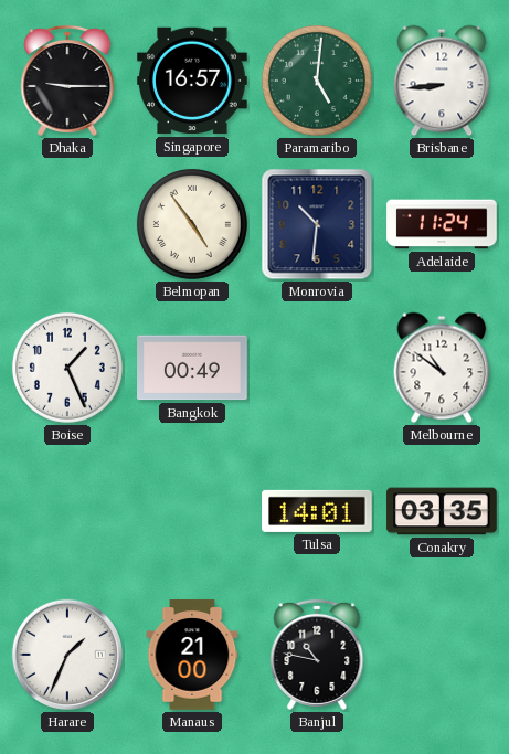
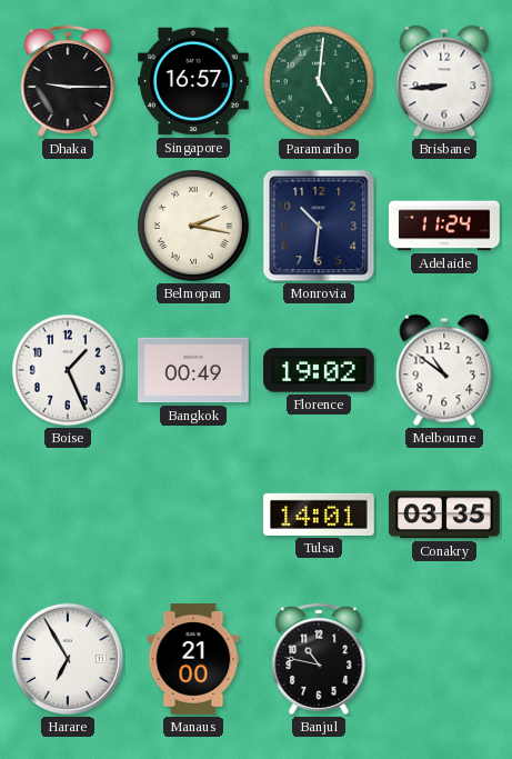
Belmopan: 4:54 -> 2:17
Florence: none -> 19:02
Harare: 1:34 -> 6:55
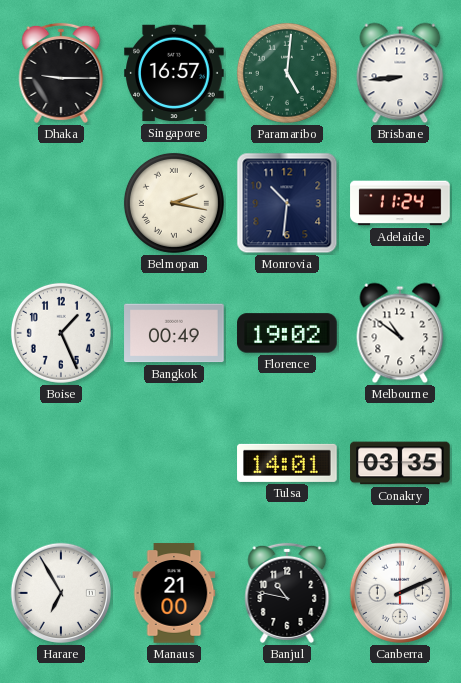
Canberra: none -> 2:11
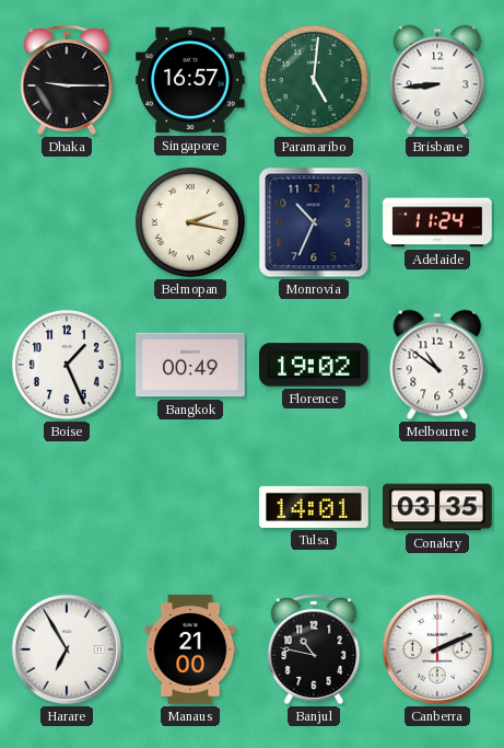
Monrovia: 10:31 -> 10:34
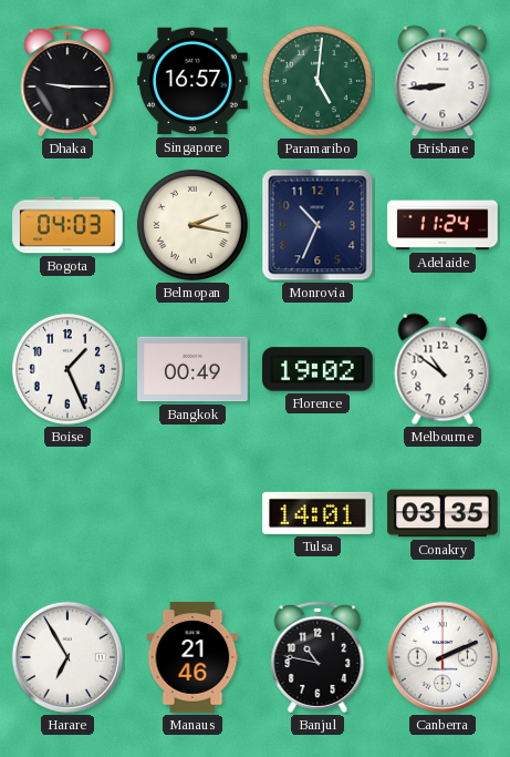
Bogota: none -> 04:03
Manaus: 21:00 -> 21:46
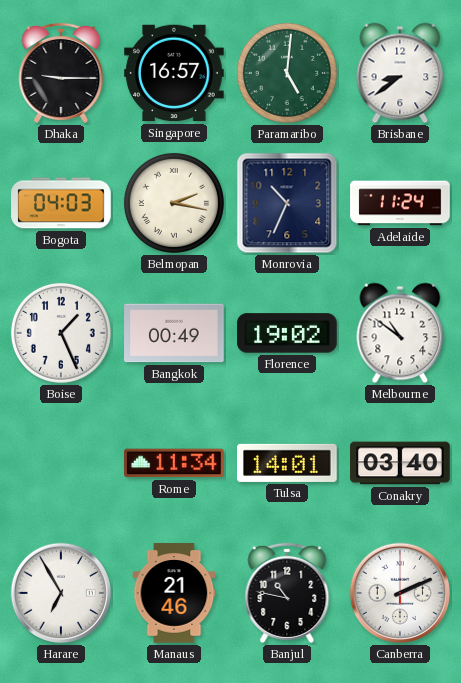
Brisbane: 8:44 -> 8:39
Rome: none -> 11:34
Conakry: 03:35 -> 03:40
